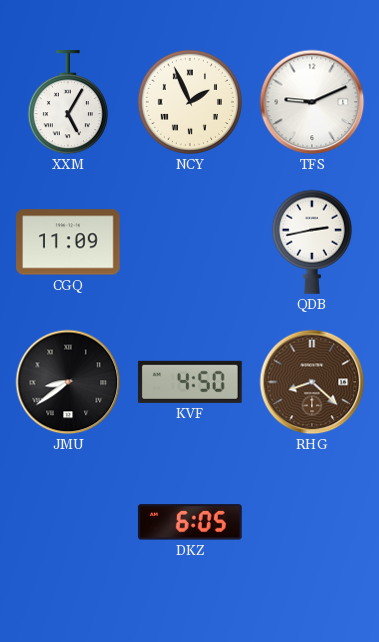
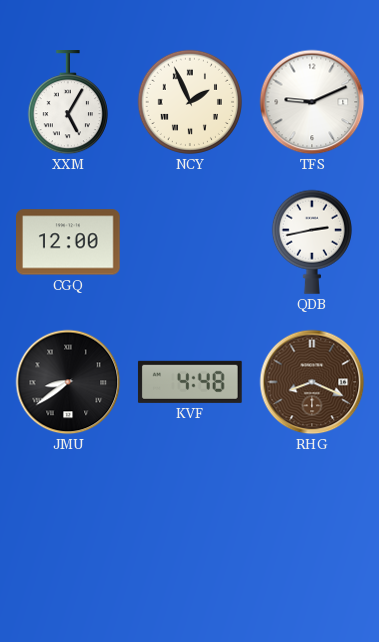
CGQ: 11:09 -> 12:00
KVF: 4:50 -> 4:48
RHG: 8:22 -> 8:19
DKZ: 6:05 -> none
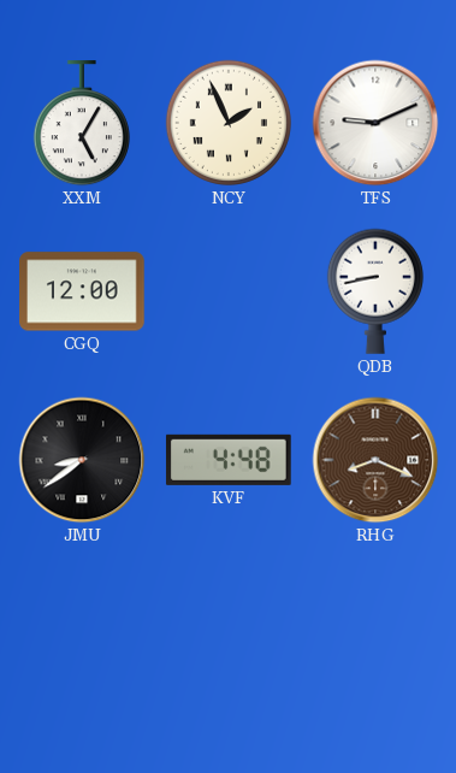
QDB: 2:43 -> 8:43
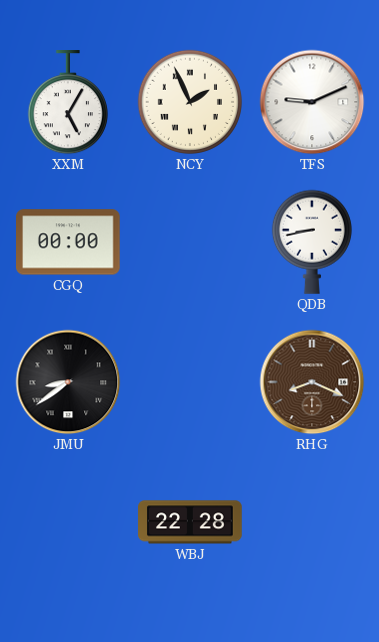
CGQ: 12:00 -> 00:00
KVF: 4:48 -> none
WBJ: none -> 22:28
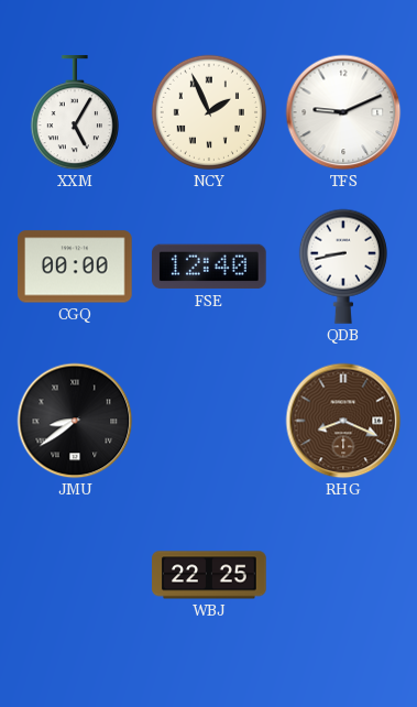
FSE: none -> 12:40
WBJ: 22:28 -> 22:25
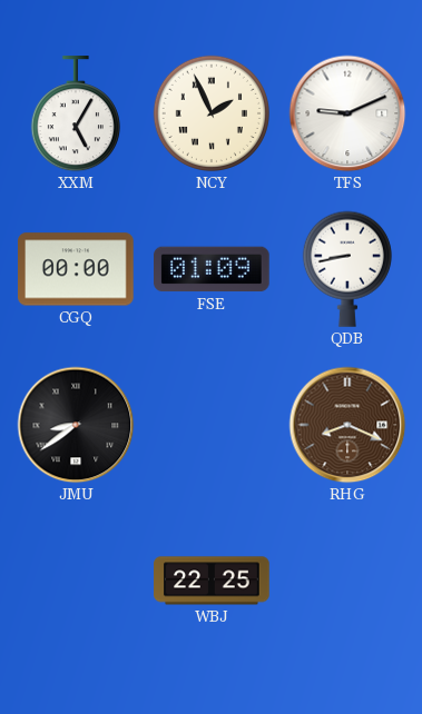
FSE: 12:40 -> 01:09
